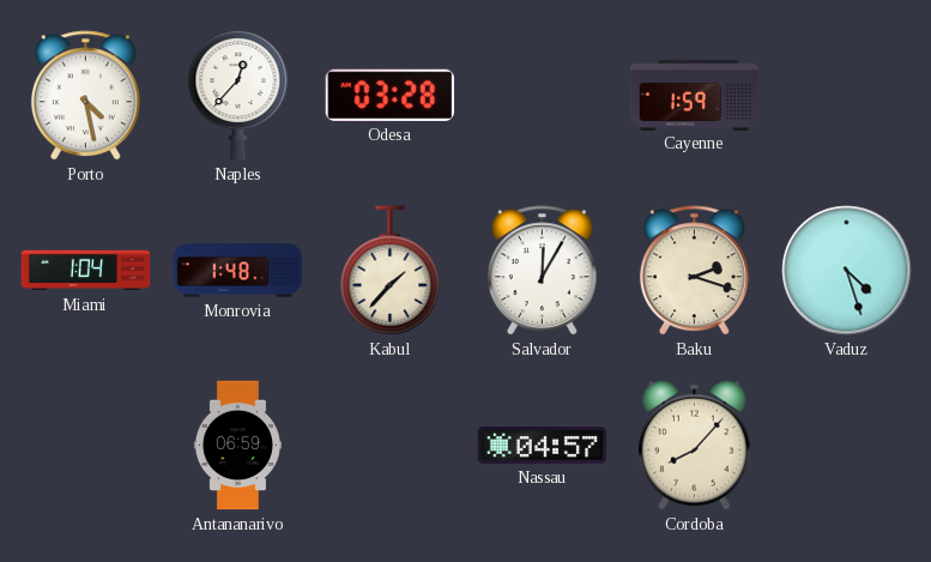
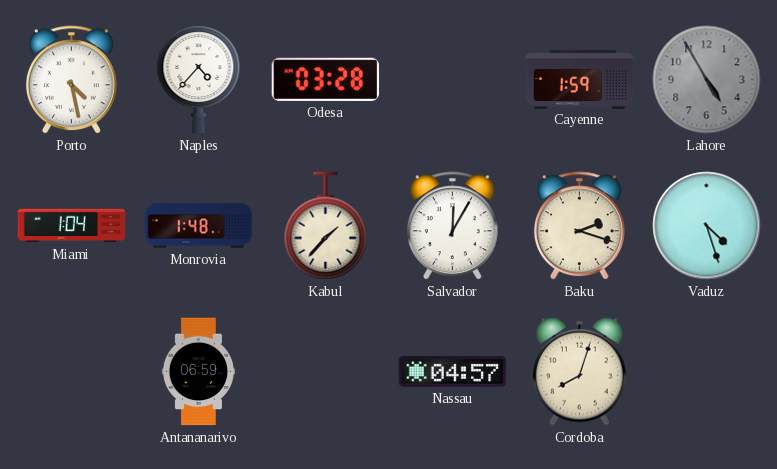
Naples: 12:37 -> 4:37
Lahore: none -> 4:55
Cordoba: 8:07 -> 8:03
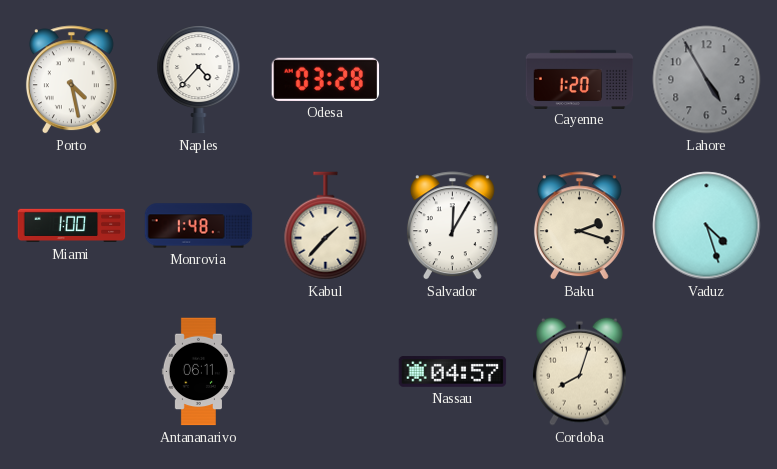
Cayenne: 1:59 -> 1:20
Miami: 1:04 -> 1:00
Antananarivo: 06:59 -> 06:11
